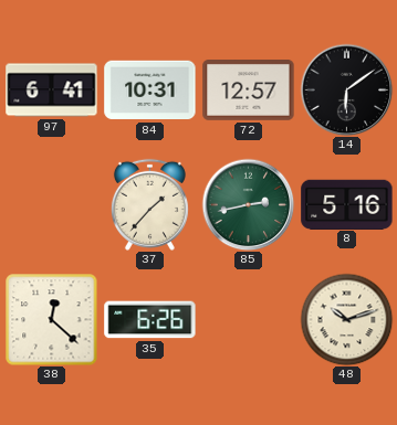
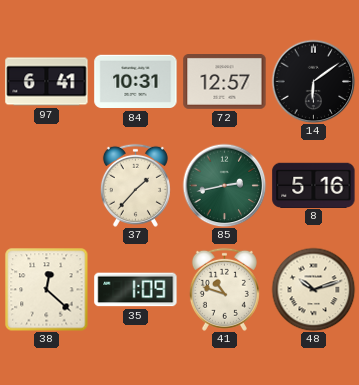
35: 6:26 -> 1:09
41: none -> 10:48
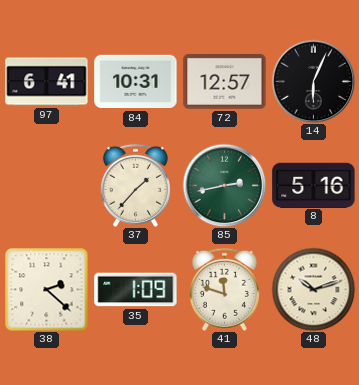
14: 6:09 -> 6:04
38: 12:22 -> 2:22
41: 10:48 -> 11:48
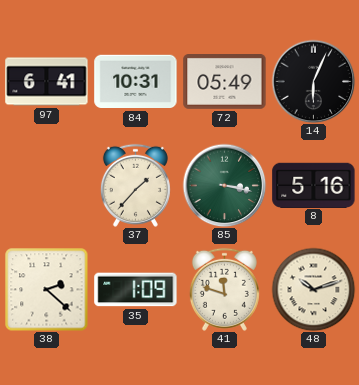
72: 12:57 -> 05:49
85: 2:43 -> 3:17
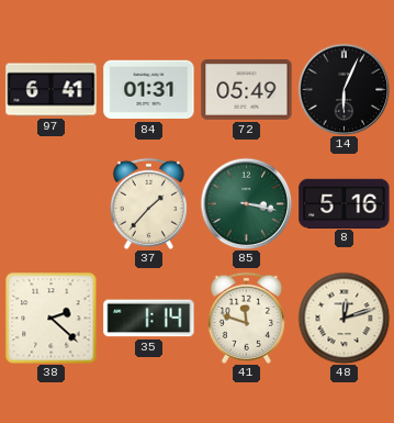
84: 10:31 -> 01:31
35: 1:09 -> 1:14
48: 10:12 -> 12:12
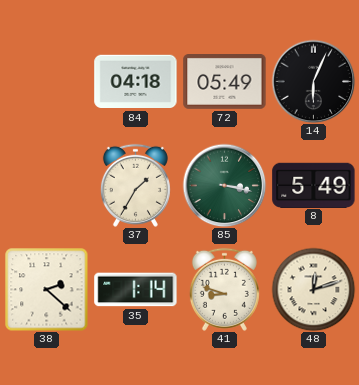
97: 6:41 -> none
84: 01:31 -> 04:18
37: 1:37 -> 1:35
8: 5:16 -> 5:49
41: 11:48 -> 8:48
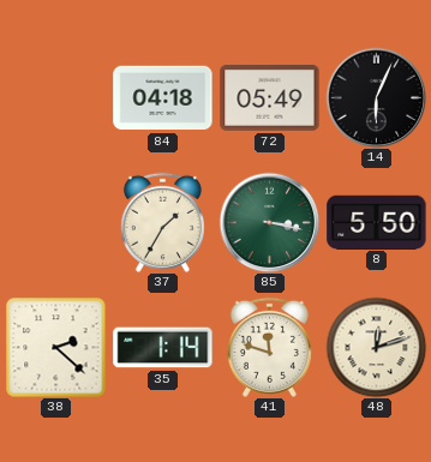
8: 5:49 -> 5:50
41: 8:48 -> 11:48
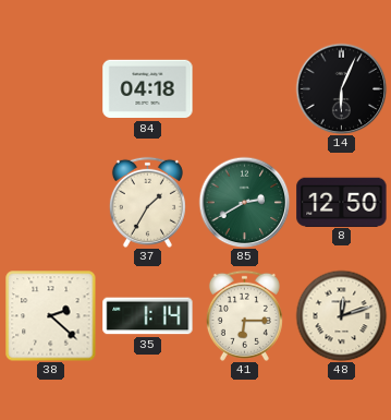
72: 05:49 -> none
85: 3:17 -> 2:40
8: 5:50 -> 12:50
41: 11:48 -> 6:15
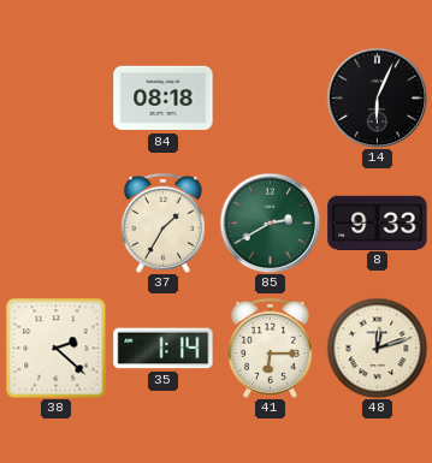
84: 04:18 -> 08:18
8: 12:50 -> 9:33
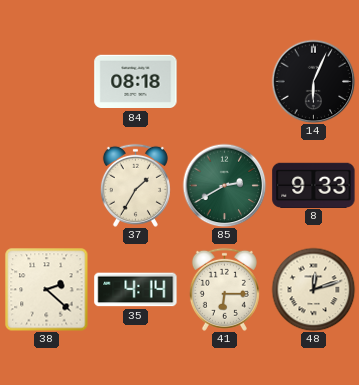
35: 1:14 -> 4:14
